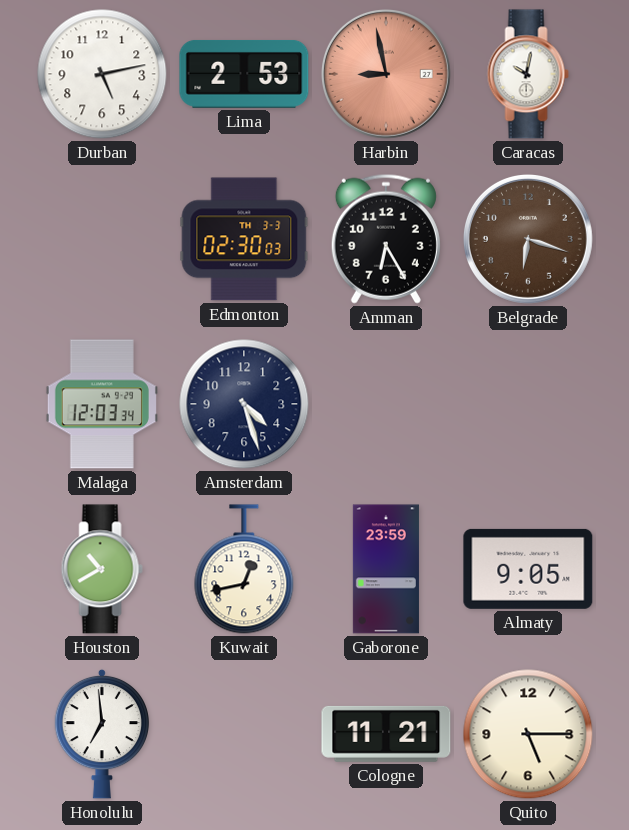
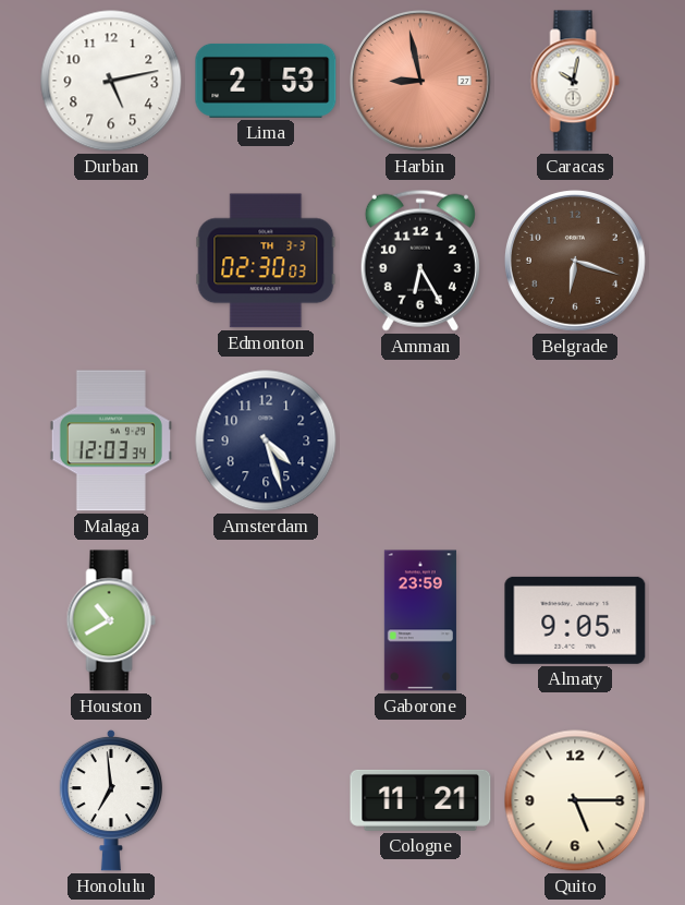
Kuwait: 12:43 -> none
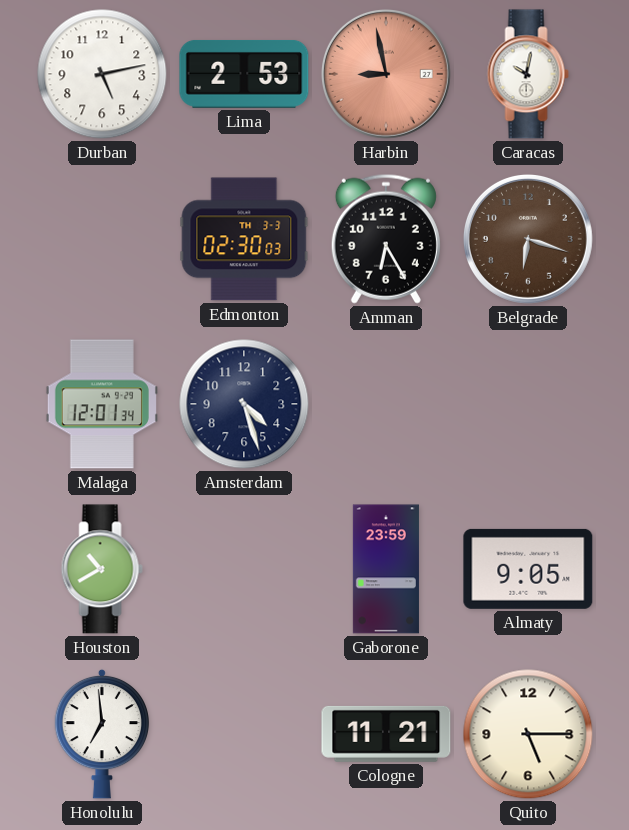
Malaga: 12:03 -> 12:01
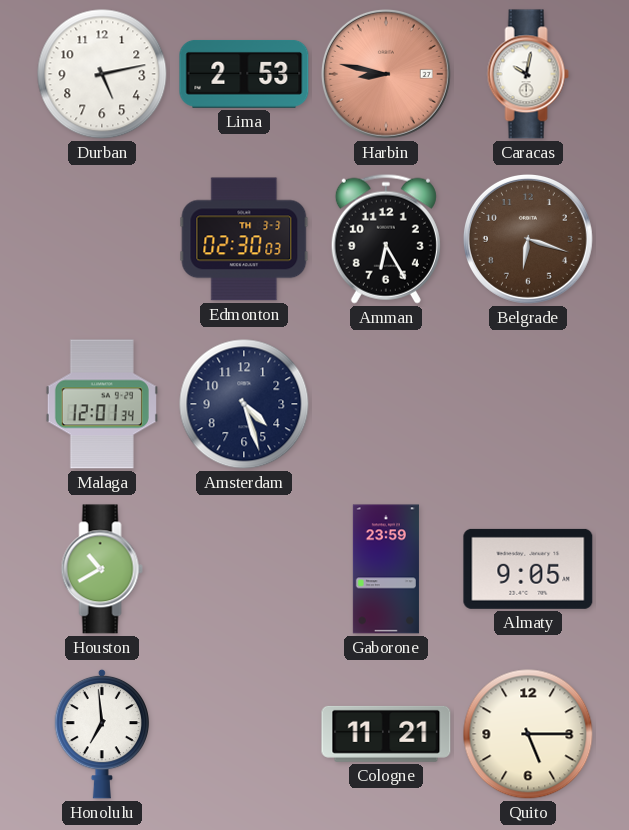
Harbin: 8:58 -> 8:47
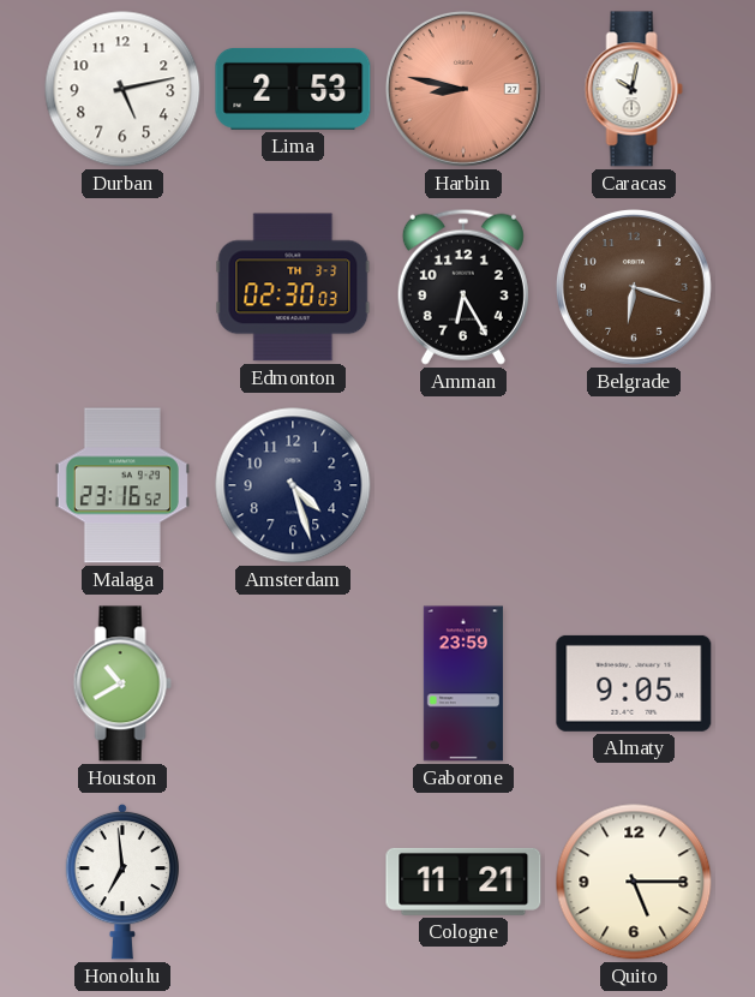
Malaga: 12:01 -> 23:16
